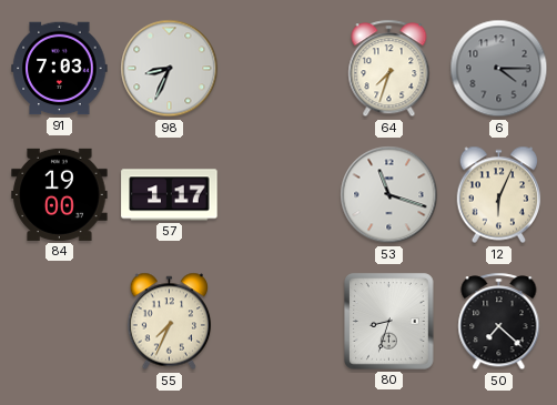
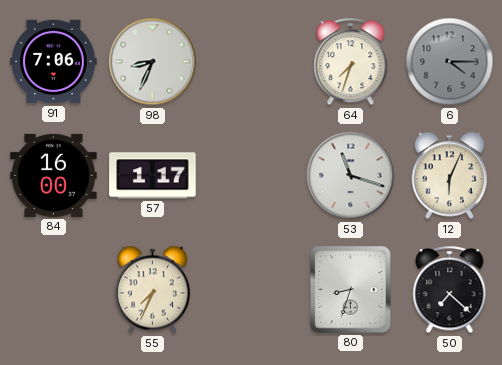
91: 7:03 -> 7:06
84: 19:00 -> 16:00
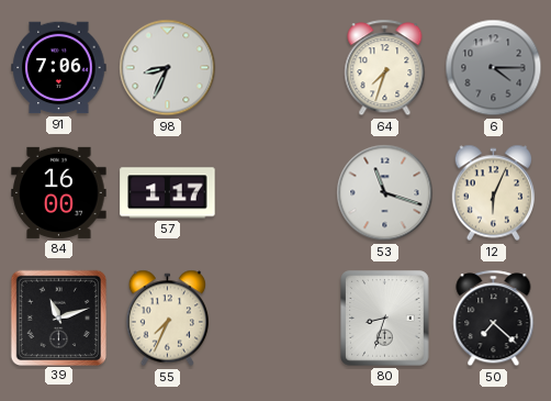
39: none -> 11:12
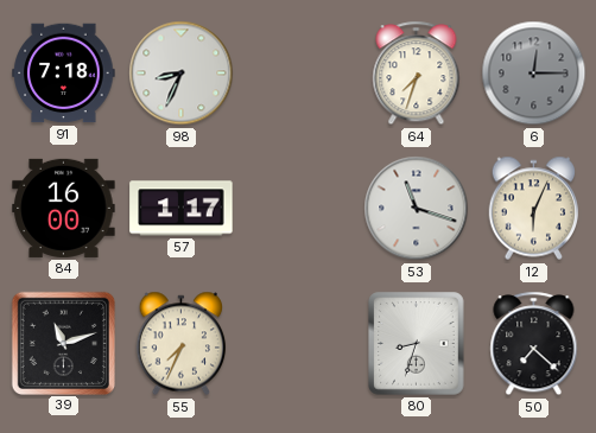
91: 7:06 -> 7:18
6: 4:15 -> 12:15
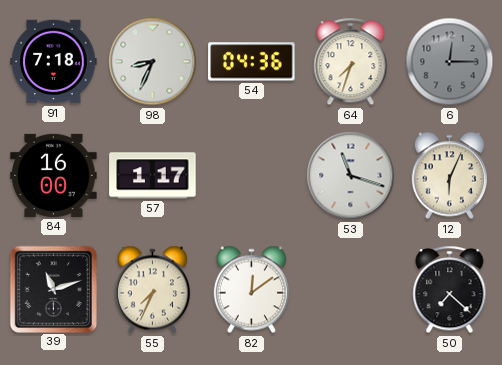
54: none -> 04:36
82: none -> 12:09
80: 8:33 -> none
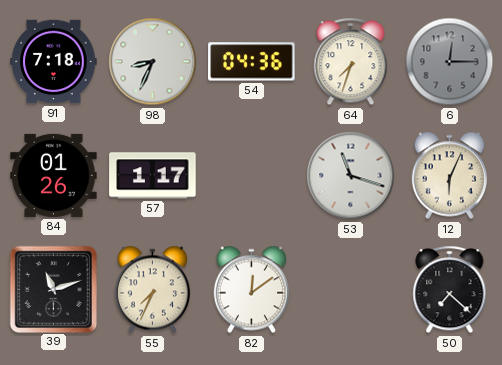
84: 16:00 -> 01:26
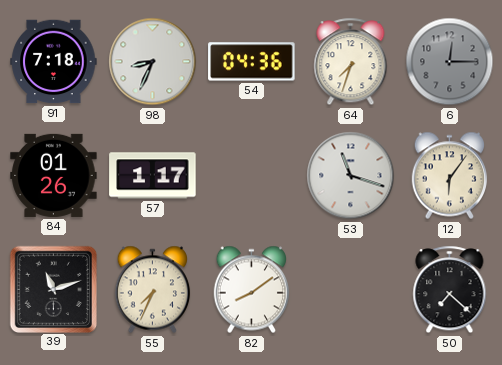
12: 6:04 -> 6:06
82: 12:09 -> 8:09
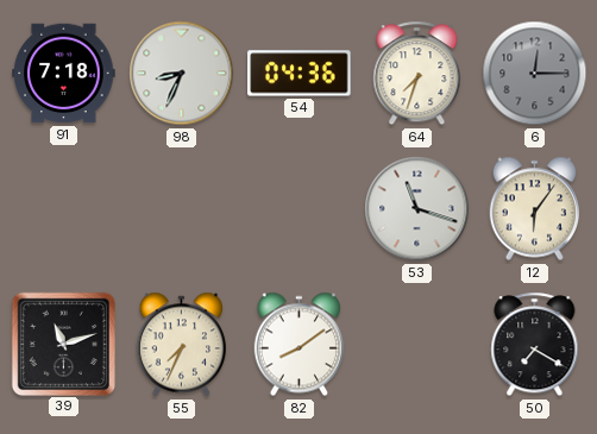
84: 01:26 -> none
57: 1:17 -> none
50: 7:22 -> 7:20
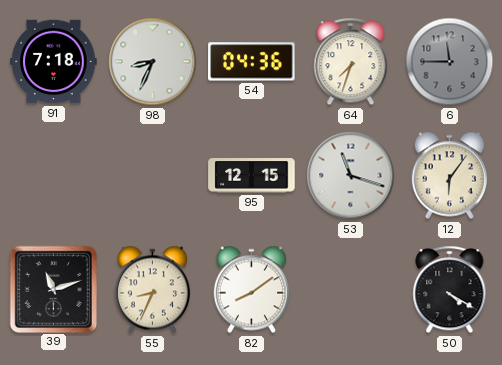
6: 12:15 -> 11:45
95: none -> 12:15
55: 7:34 -> 8:34
50: 7:20 -> 4:20
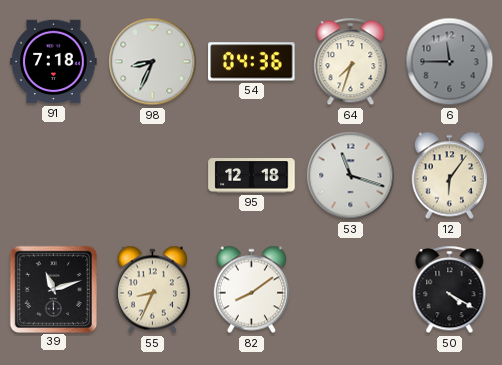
95: 12:15 -> 12:18
